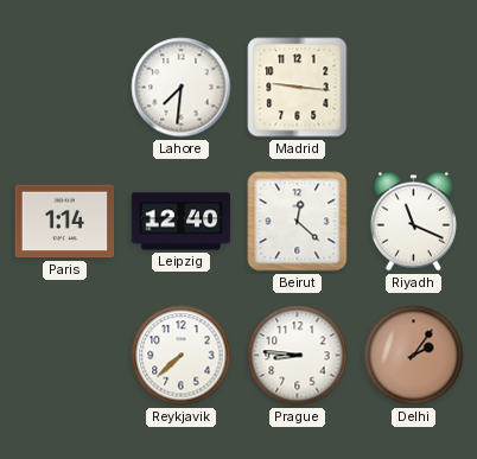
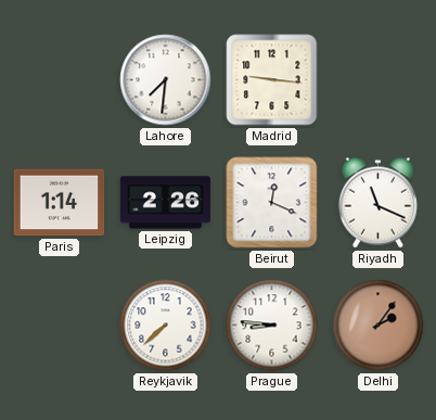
Leipzig: 12:40 -> 2:26
Beirut: 12:22 -> 12:19
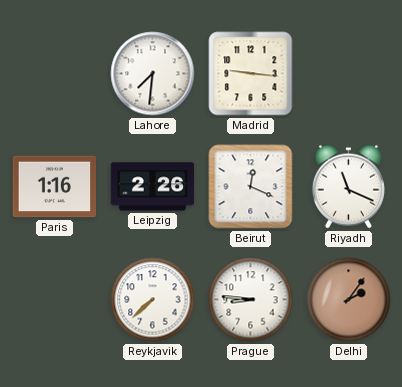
Paris: 1:14 -> 1:16
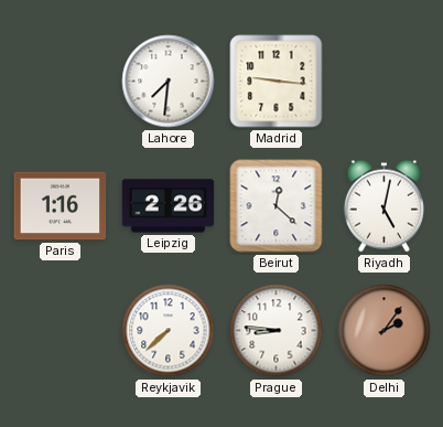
Beirut: 12:19 -> 12:22
Riyadh: 11:19 -> 5:02
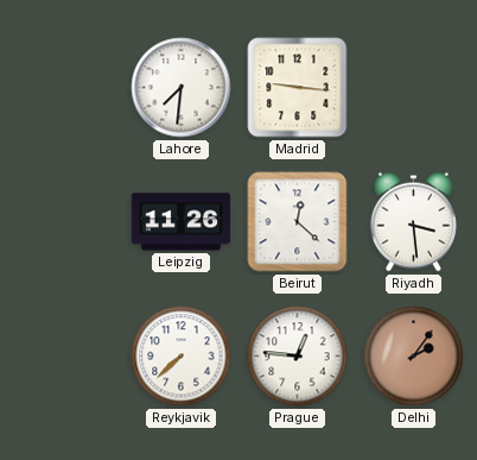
Paris: 1:16 -> none
Leipzig: 2:26 -> 11:26
Riyadh: 5:02 -> 3:29
Prague: 8:46 -> 12:46
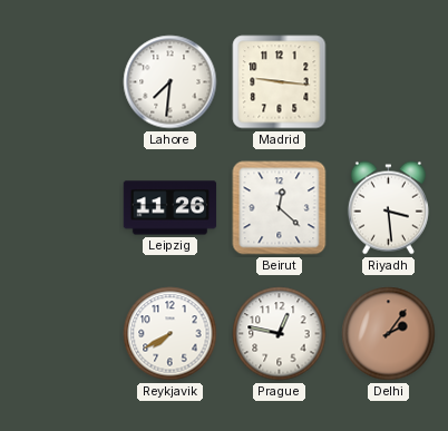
Reykjavik: 7:38 -> 7:40
Prague: 12:46 -> 12:47
